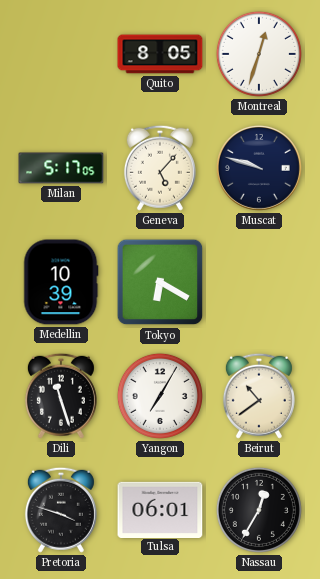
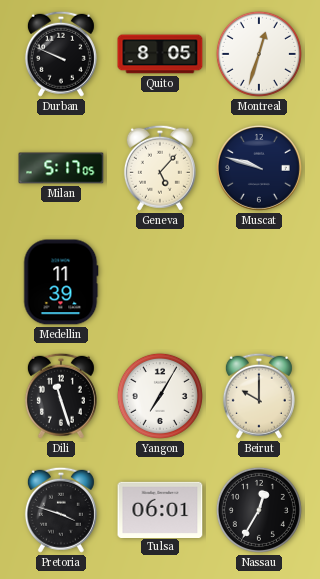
Durban: none -> 9:49
Medellin: 10:39 -> 11:39
Tokyo: 6:20 -> none
Beirut: 10:39 -> 10:00
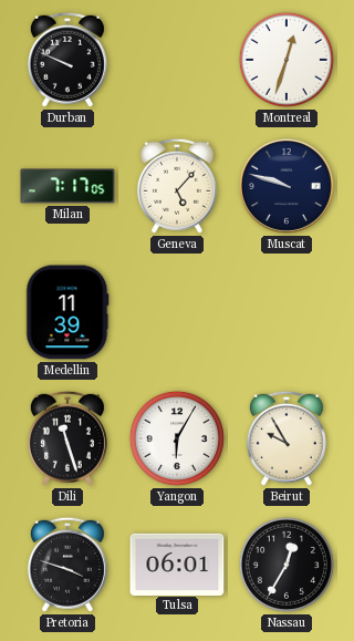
Quito: 8:05 -> none
Milan: 5:17 -> 7:17
Yangon: 7:05 -> 6:05
Beirut: 10:00 -> 9:55
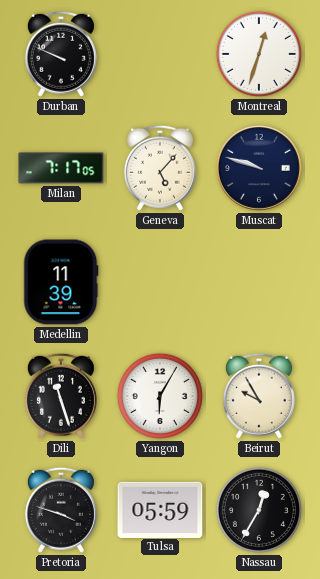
Tulsa: 06:01 -> 05:59
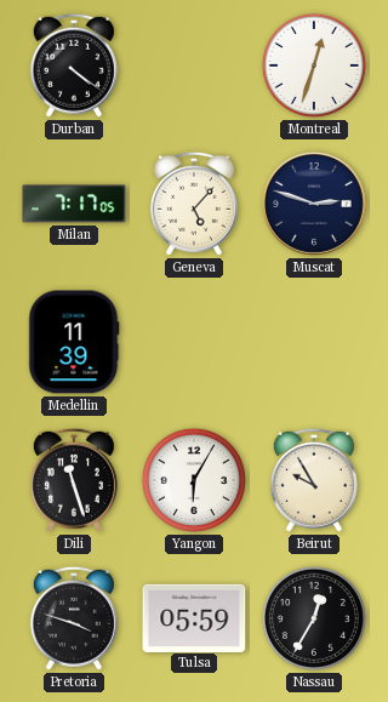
Durban: 9:49 -> 4:21
Muscat: 9:48 -> 2:48
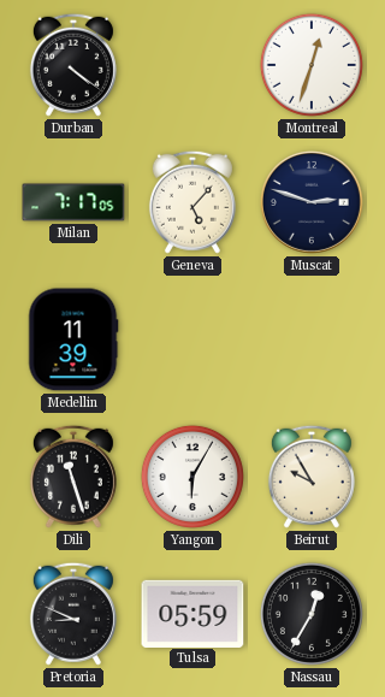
Pretoria: 3:48 -> 8:49
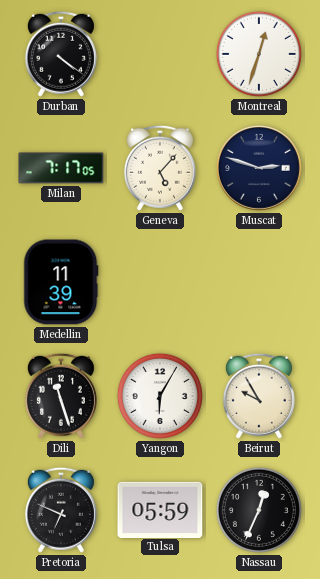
Pretoria: 8:49 -> 6:49
Nassau: 12:35 -> 12:34
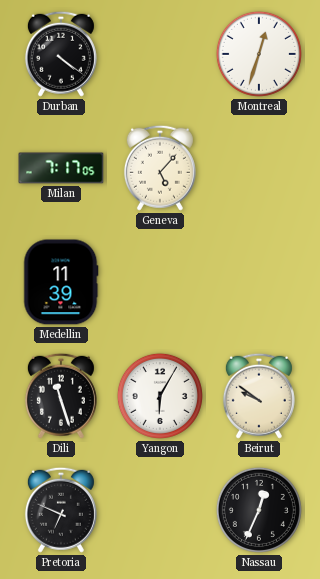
Muscat: 2:48 -> none
Beirut: 9:55 -> 9:51
Tulsa: 05:59 -> none
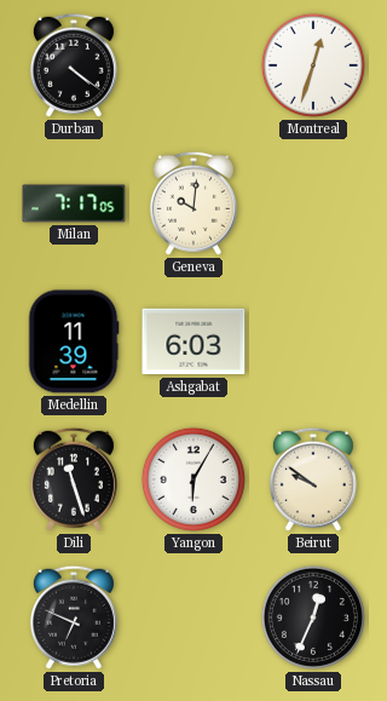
Geneva: 5:07 -> 10:01
Ashgabat: none -> 6:03
